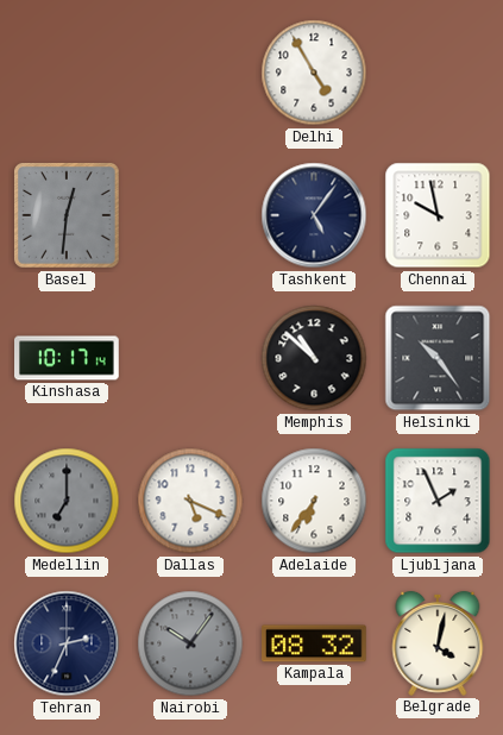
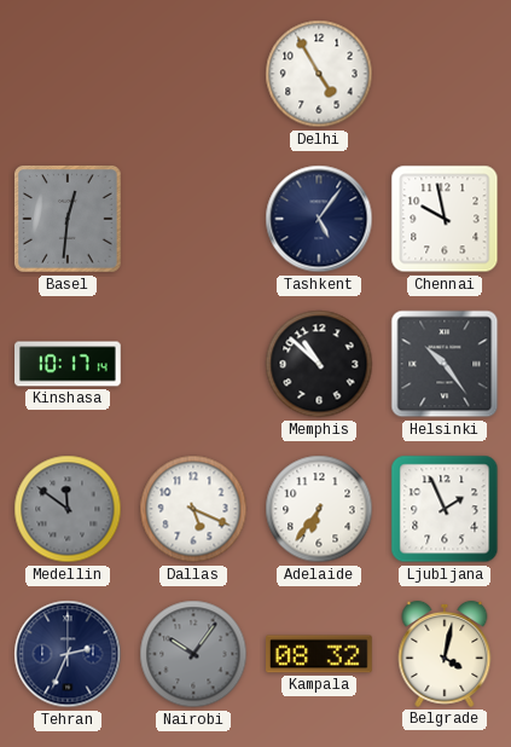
Medellin: 7:00 -> 11:51
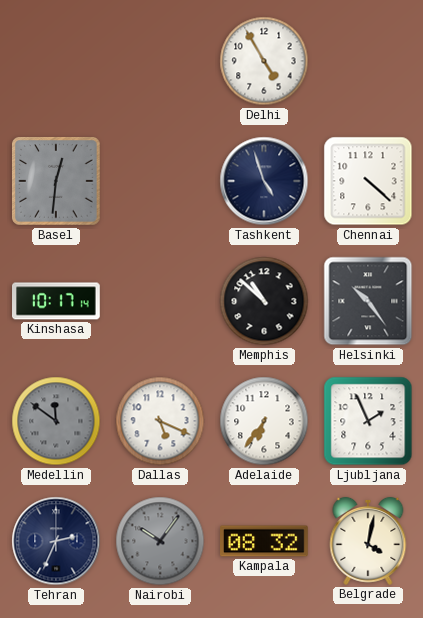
Tashkent: 5:06 -> 4:57
Chennai: 9:58 -> 4:22
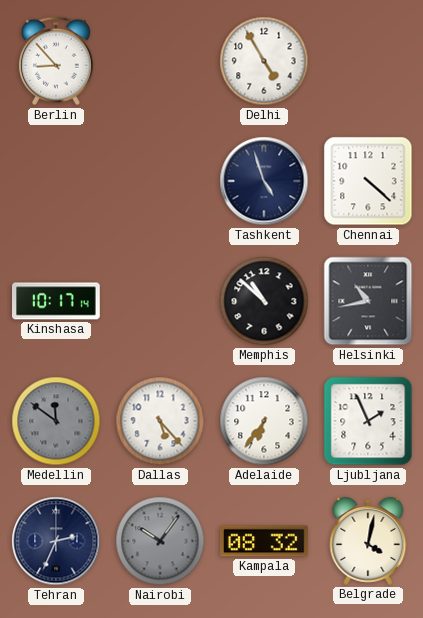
Berlin: none -> 8:53
Basel: 12:31 -> none
Helsinki: 10:24 -> 10:43
Dallas: 5:19 -> 5:23
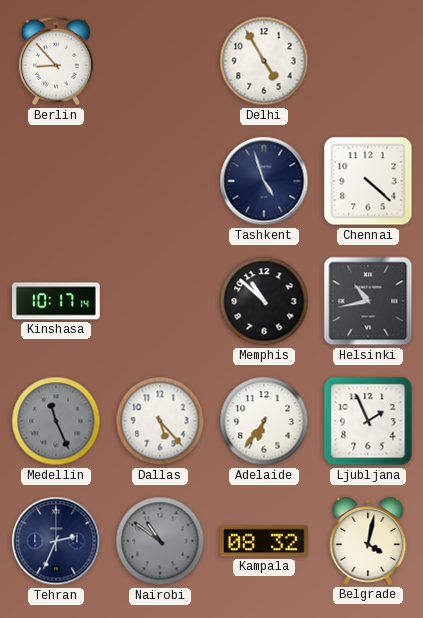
Medellin: 11:51 -> 11:26
Nairobi: 10:06 -> 10:51
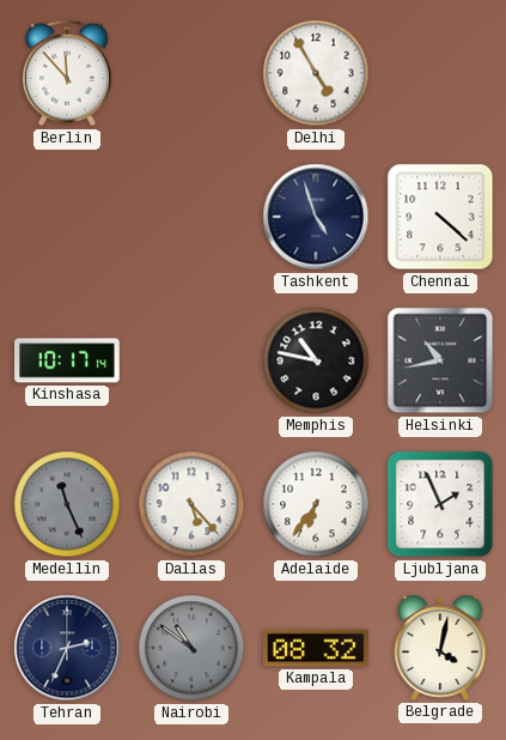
Berlin: 8:53 -> 11:53
Memphis: 10:52 -> 10:47
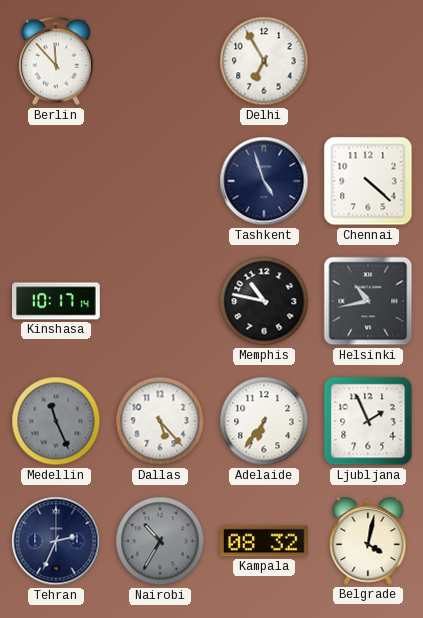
Delhi: 4:55 -> 6:55
Nairobi: 10:51 -> 10:35
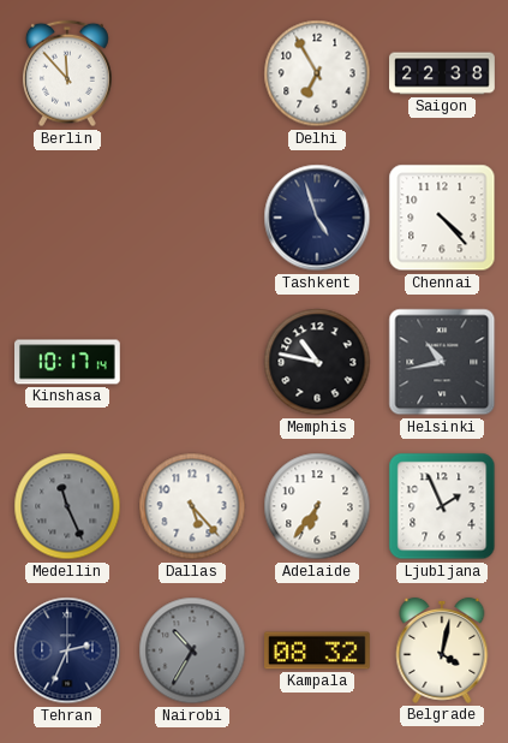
Saigon: none -> 22:38
Chennai: 4:22 -> 4:23
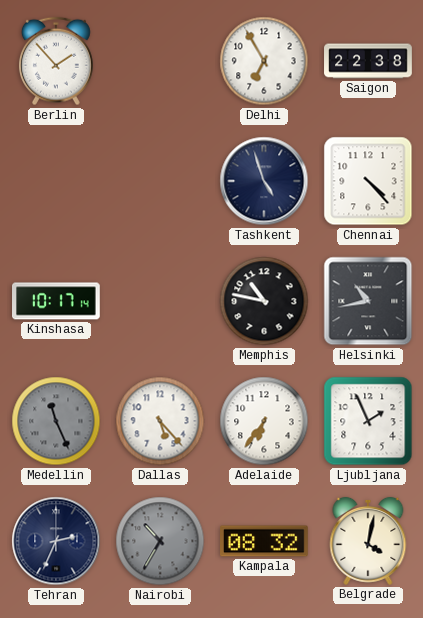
Berlin: 11:53 -> 1:53
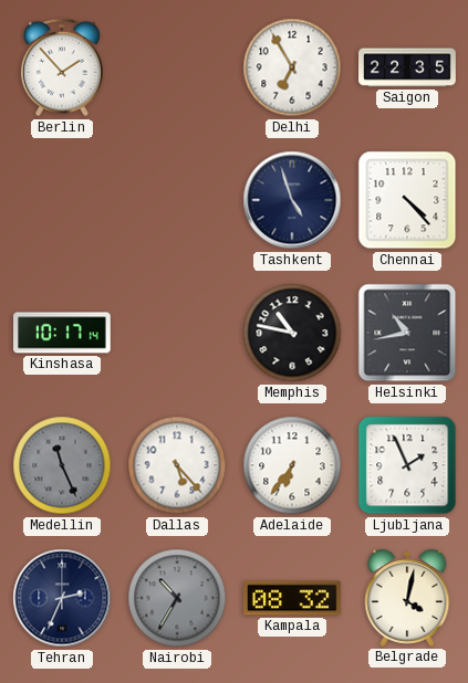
Saigon: 22:38 -> 22:35
